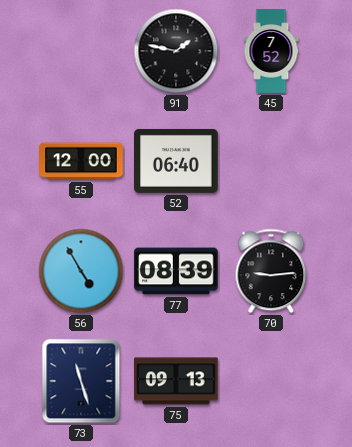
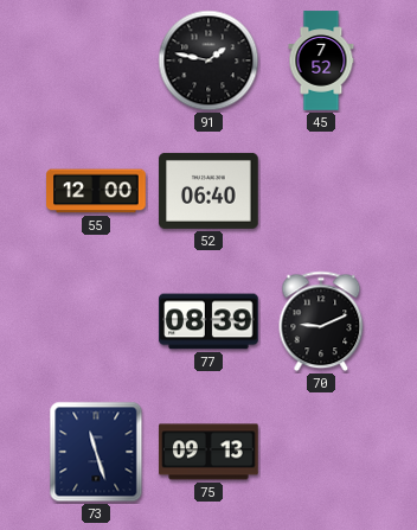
56: 4:55 -> none
70: 9:14 -> 9:11
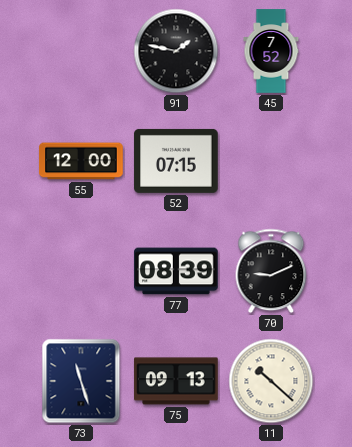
52: 06:40 -> 07:15
11: none -> 10:22
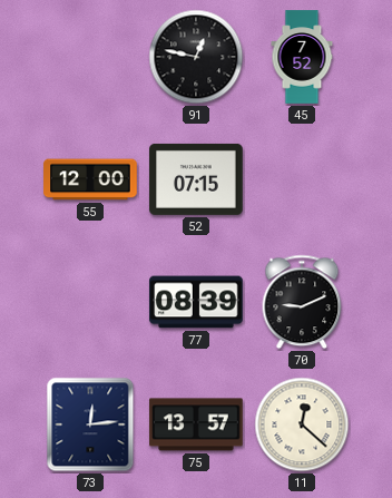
91: 1:47 -> 12:47
73: 11:27 -> 12:14
75: 09:13 -> 13:57
11: 10:22 -> 12:22
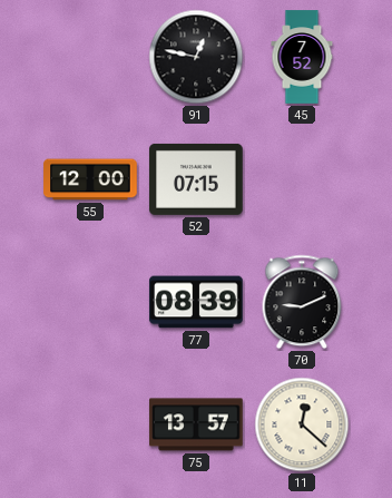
73: 12:14 -> none
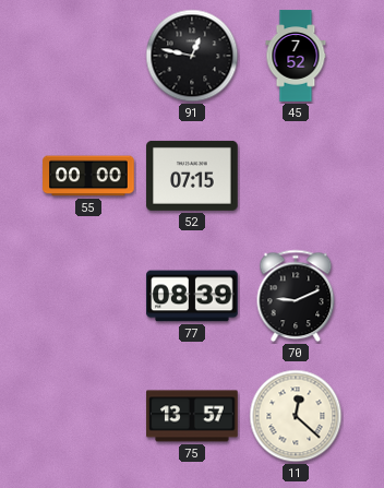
55: 12:00 -> 00:00
